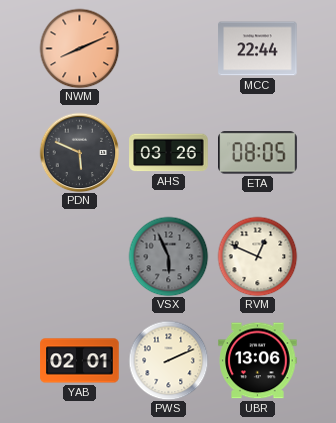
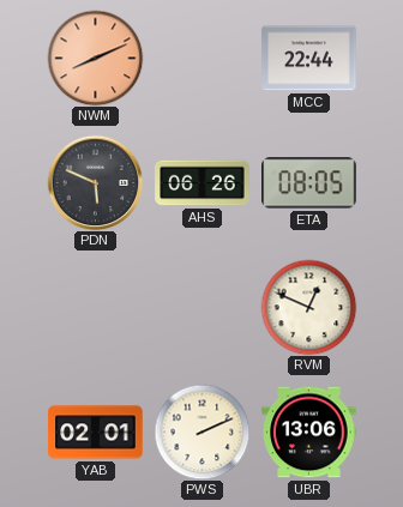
AHS: 03:26 -> 06:26
VSX: 5:56 -> none
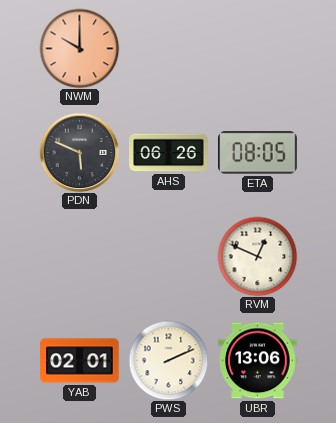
NWM: 8:11 -> 10:00
MCC: 22:44 -> none
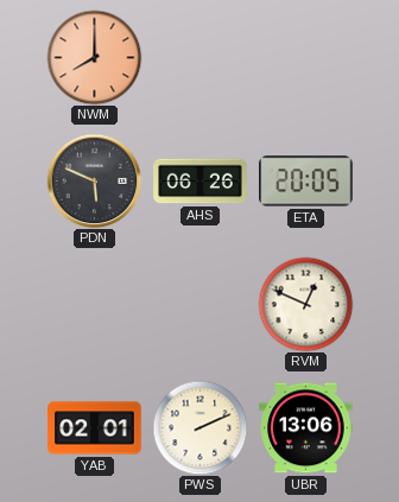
NWM: 10:00 -> 8:00
ETA: 08:05 -> 20:05
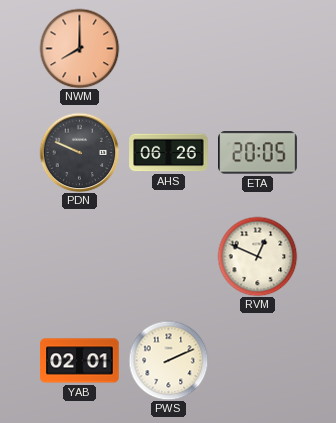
PDN: 5:49 -> 9:49
UBR: 13:06 -> none
